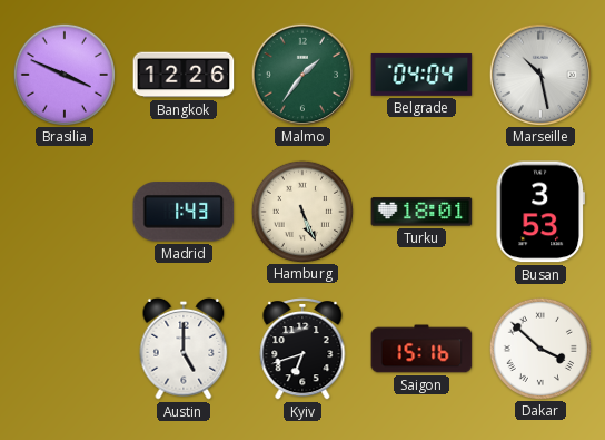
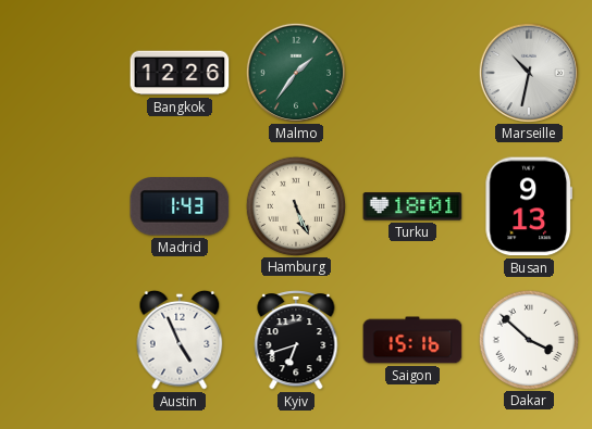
Brasilia: 3:49 -> none
Belgrade: 04:04 -> none
Marseille: 10:28 -> 10:32
Busan: 3:53 -> 9:13
Austin: 5:00 -> 4:56
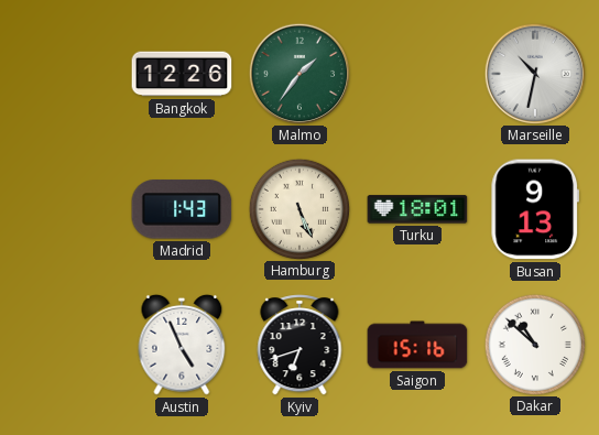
Dakar: 3:52 -> 10:52
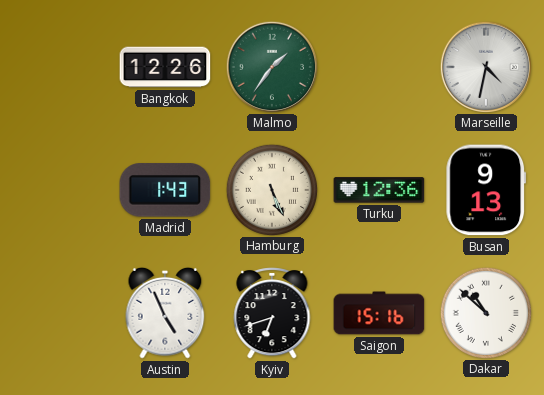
Marseille: 10:32 -> 4:32
Turku: 18:01 -> 12:36
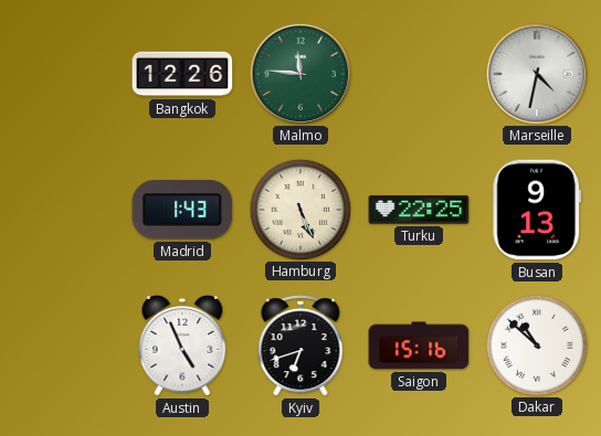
Malmo: 1:36 -> 11:46
Turku: 12:36 -> 22:25
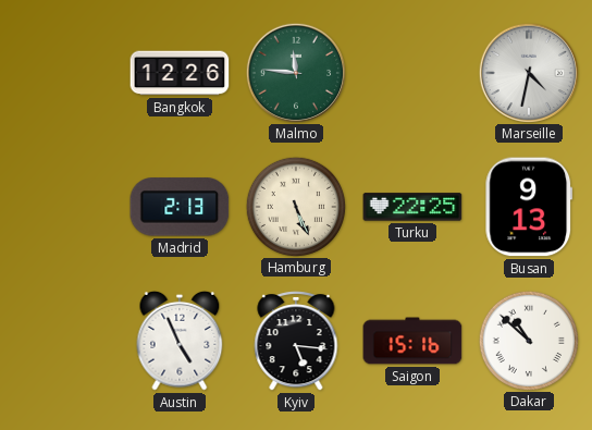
Madrid: 1:43 -> 2:13
Kyiv: 6:42 -> 5:16
